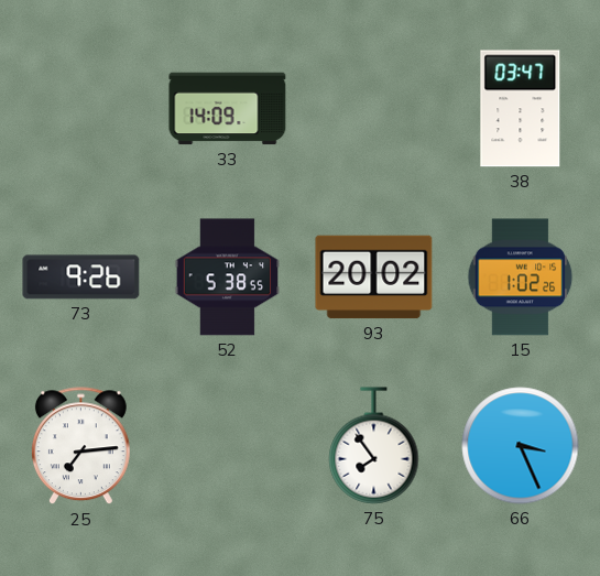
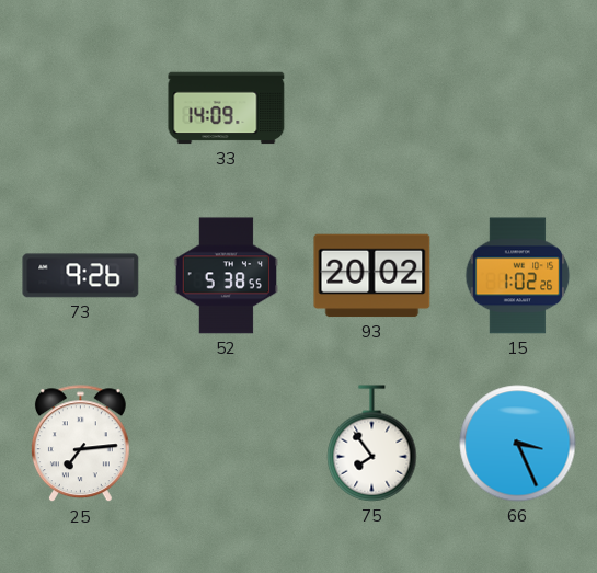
38: 03:47 -> none
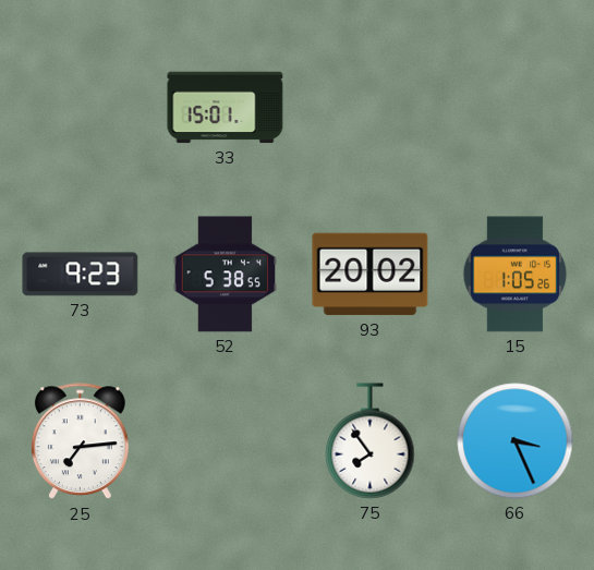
33: 14:09 -> 15:01
73: 9:26 -> 9:23
15: 1:02 -> 1:05
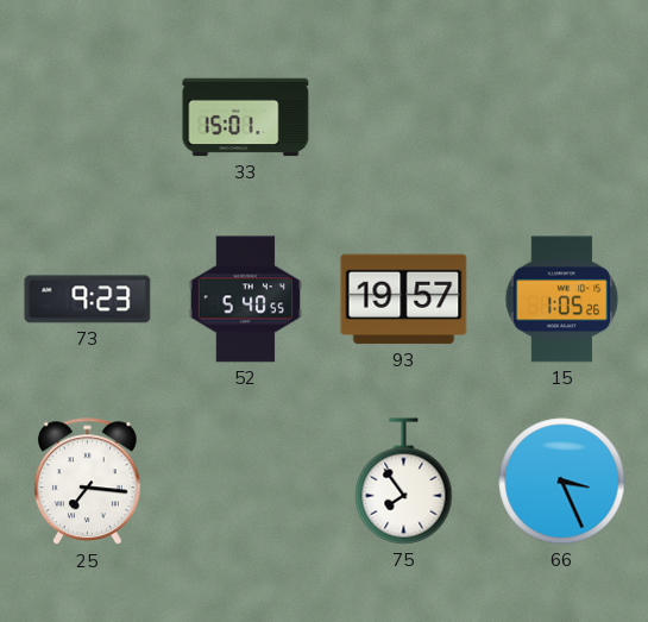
52: 5:38 -> 5:40
93: 20:02 -> 19:57
25: 7:14 -> 7:16
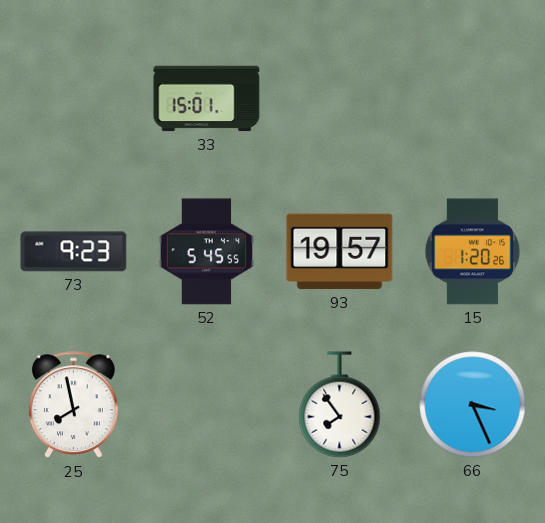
52: 5:40 -> 5:45
15: 1:05 -> 1:20
25: 7:16 -> 7:58
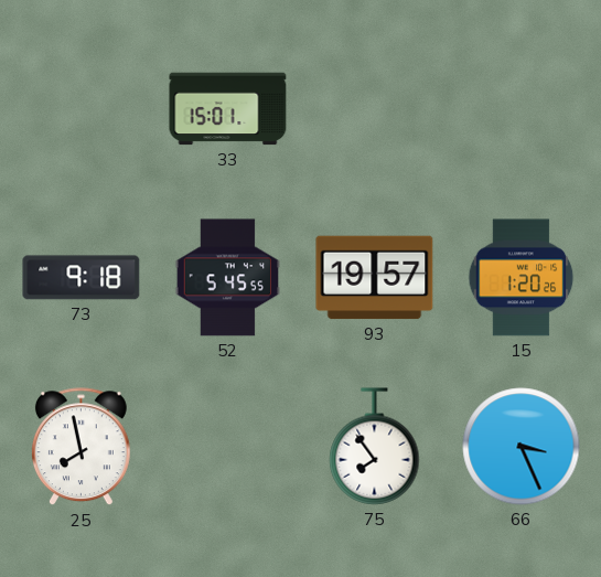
73: 9:23 -> 9:18
